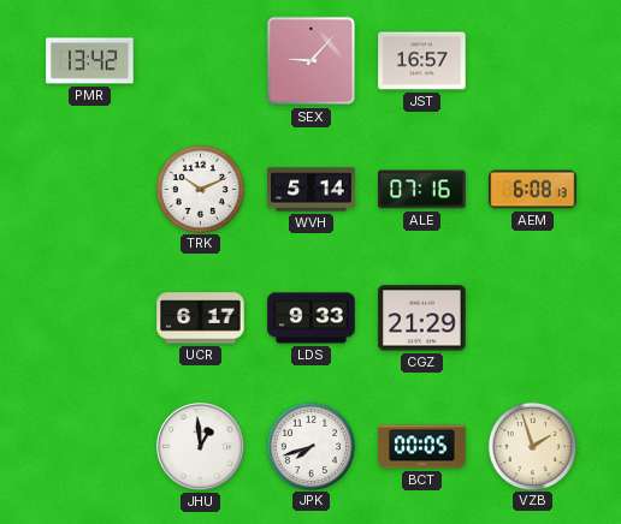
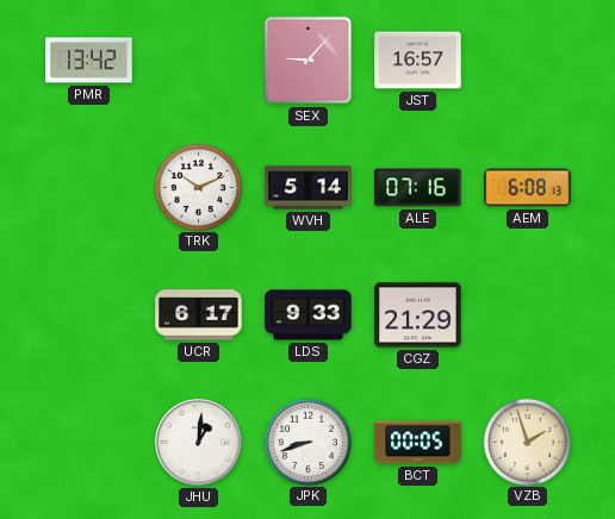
JHU: 12:59 -> 1:01
JPK: 7:42 -> 8:42
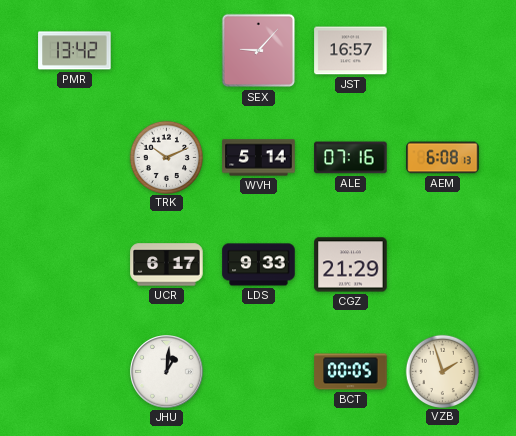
JPK: 8:42 -> none
